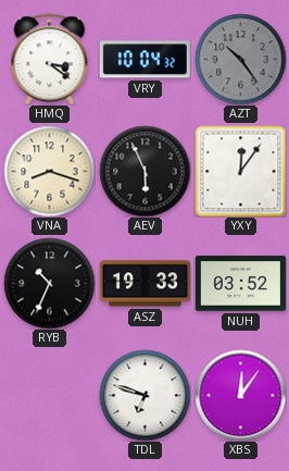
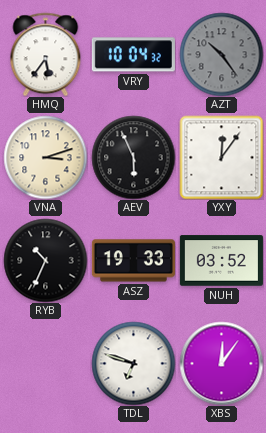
HMQ: 3:21 -> 5:36
VNA: 8:18 -> 3:12
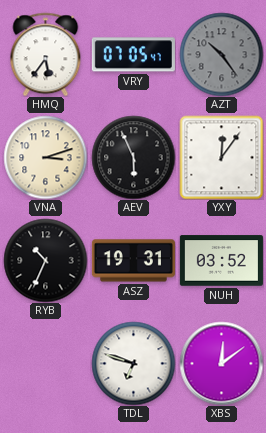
VRY: 10:04 -> 07:05
ASZ: 19:33 -> 19:31
XBS: 12:06 -> 12:09
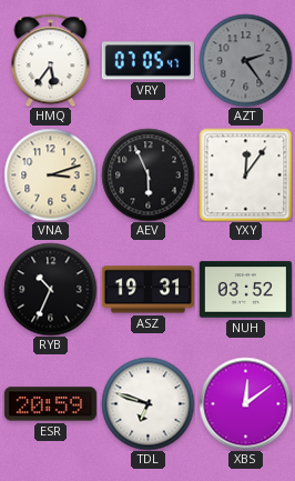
AZT: 10:24 -> 2:24
ESR: none -> 20:59
